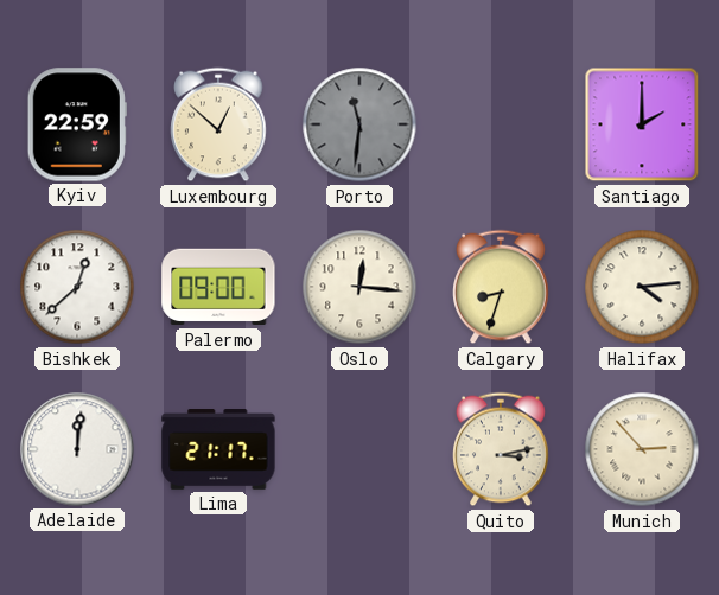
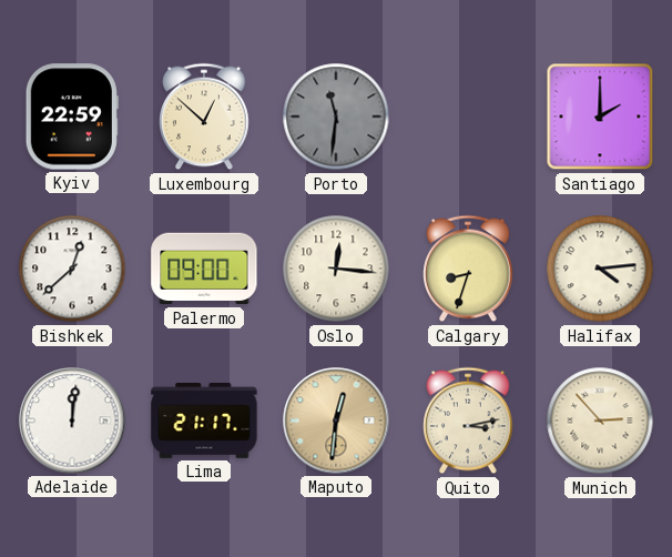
Maputo: none -> 12:31
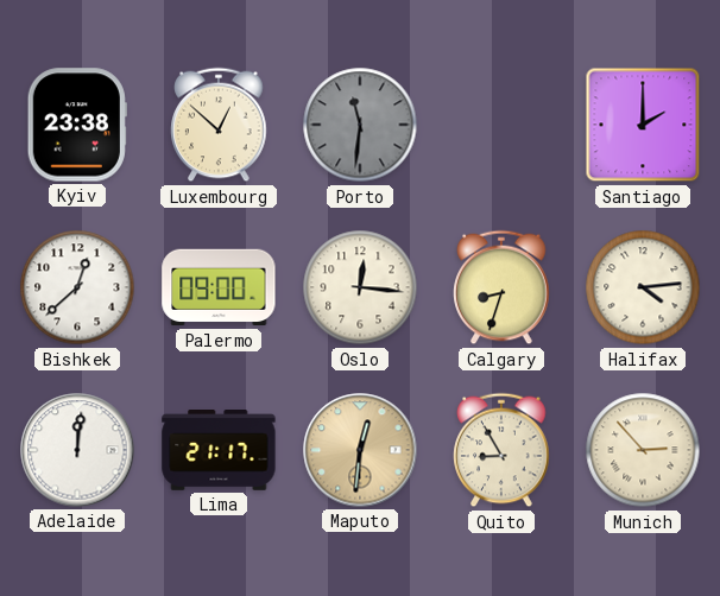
Kyiv: 22:59 -> 23:38
Quito: 3:13 -> 8:55
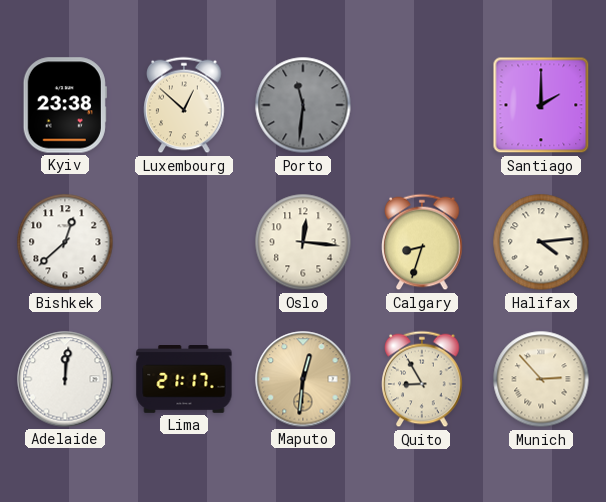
Palermo: 09:00 -> none
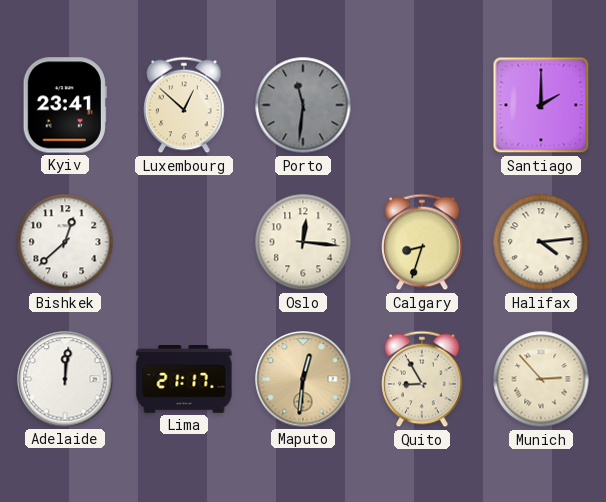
Kyiv: 23:38 -> 23:41
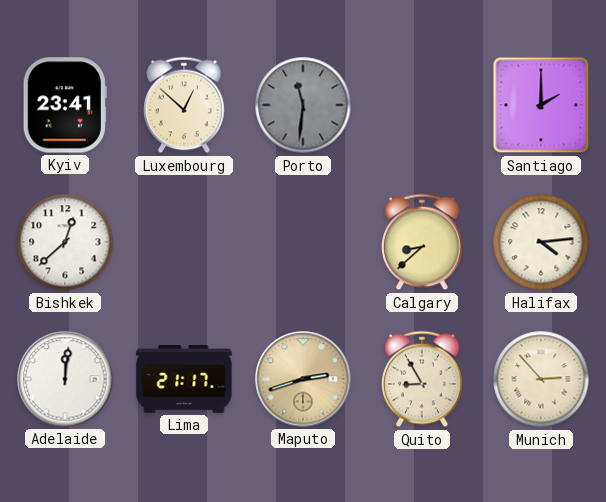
Oslo: 12:16 -> none
Calgary: 8:33 -> 8:38
Maputo: 12:31 -> 2:42
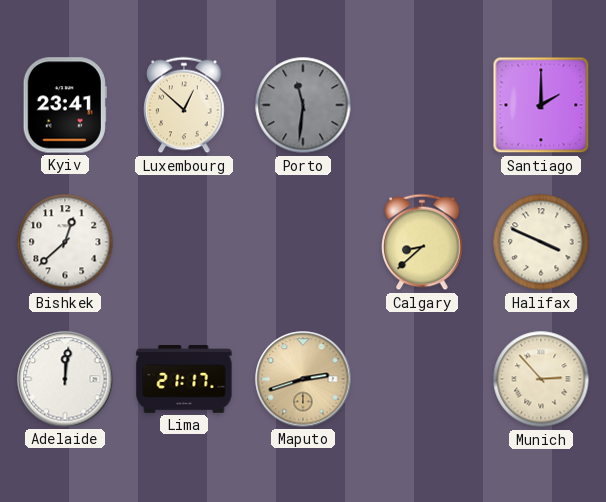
Halifax: 4:14 -> 3:49
Quito: 8:55 -> none
